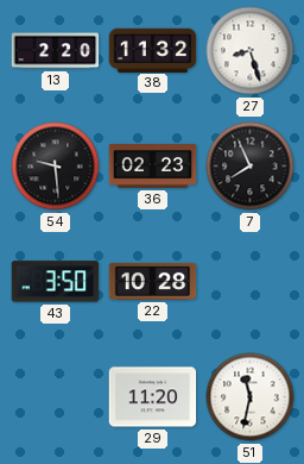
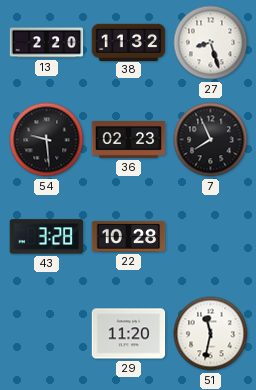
43: 3:50 -> 3:28
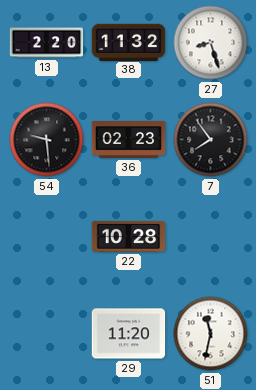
7: 7:56 -> 7:54
43: 3:28 -> none
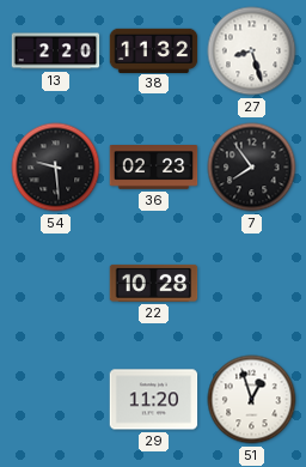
51: 11:32 -> 12:57
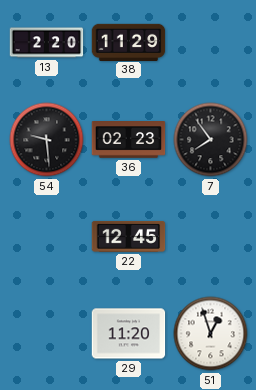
38: 11:32 -> 11:29
27: 8:27 -> none
22: 10:28 -> 12:45
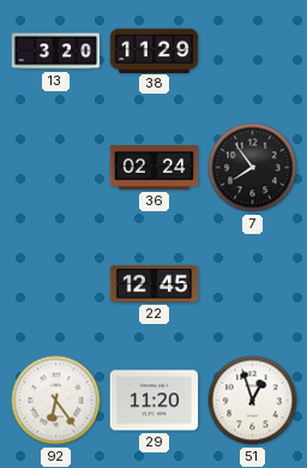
13: 2:20 -> 3:20
54: 9:29 -> none
36: 02:23 -> 02:24
92: none -> 6:24
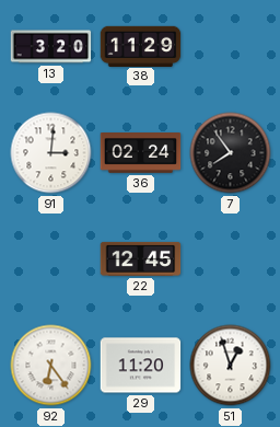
91: none -> 3:01
